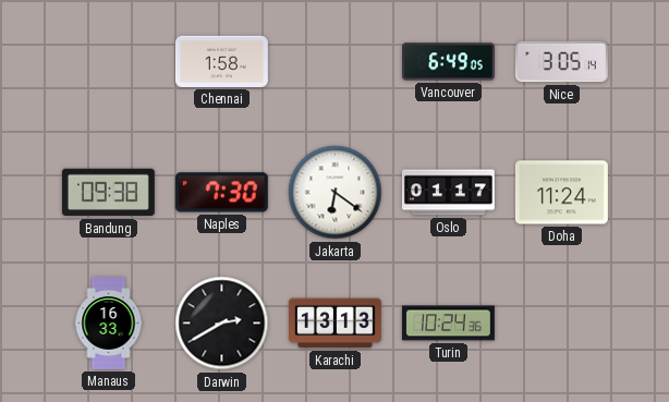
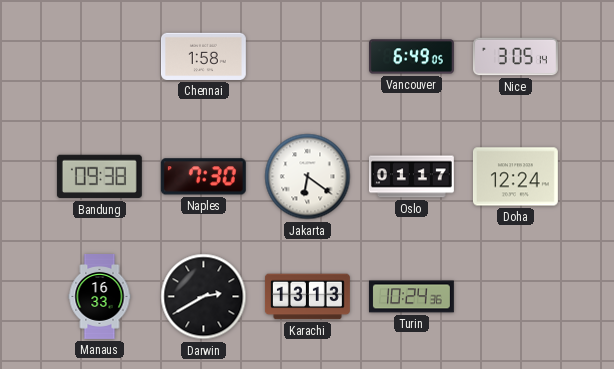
Doha: 11:24 -> 12:24
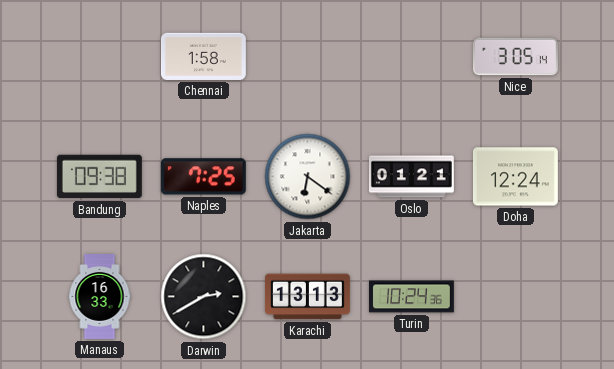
Vancouver: 6:49 -> none
Naples: 7:30 -> 7:25
Oslo: 01:17 -> 01:21
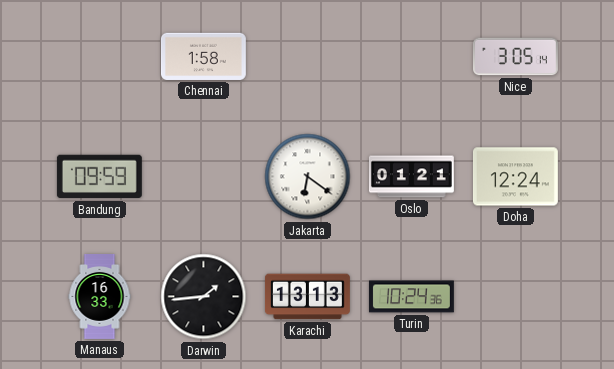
Bandung: 09:38 -> 09:59
Naples: 7:25 -> none
Darwin: 2:40 -> 1:44
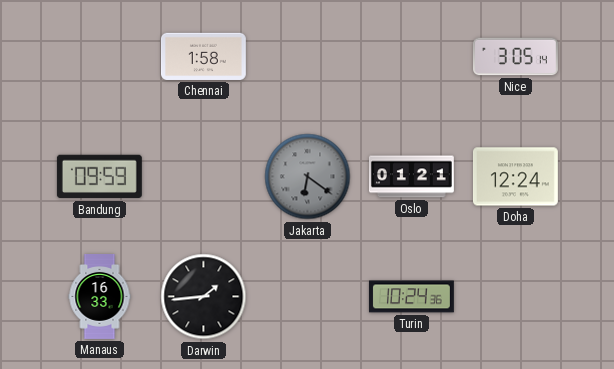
Jakarta dial: white -> grey
Karachi: 13:13 -> none
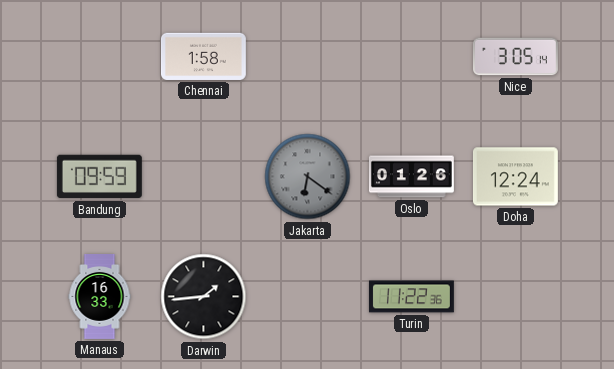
Oslo: 01:21 -> 01:26
Turin: 10:24 -> 11:22
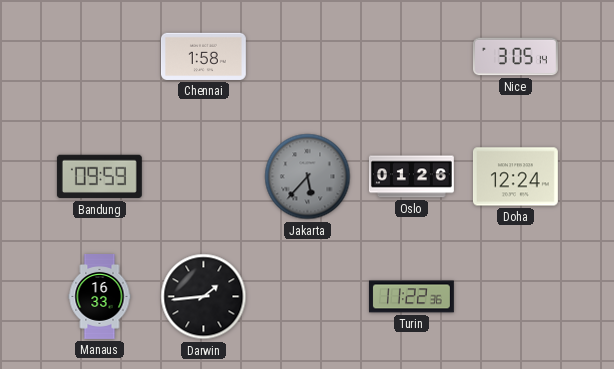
Jakarta: 6:21 -> 5:37
